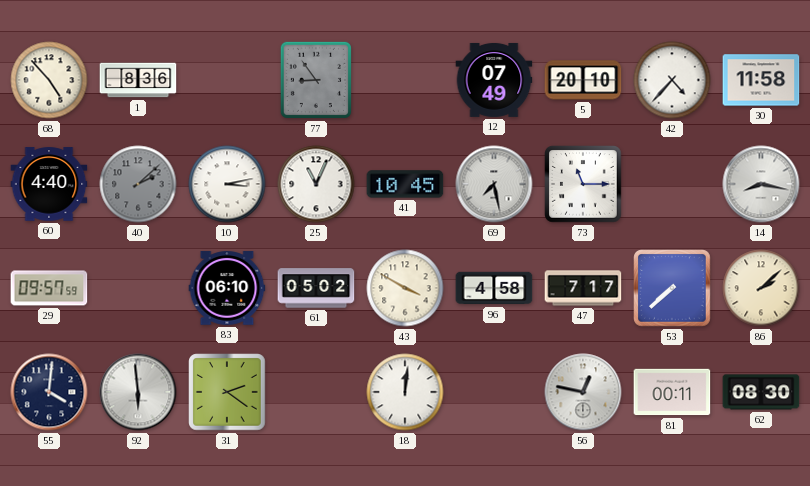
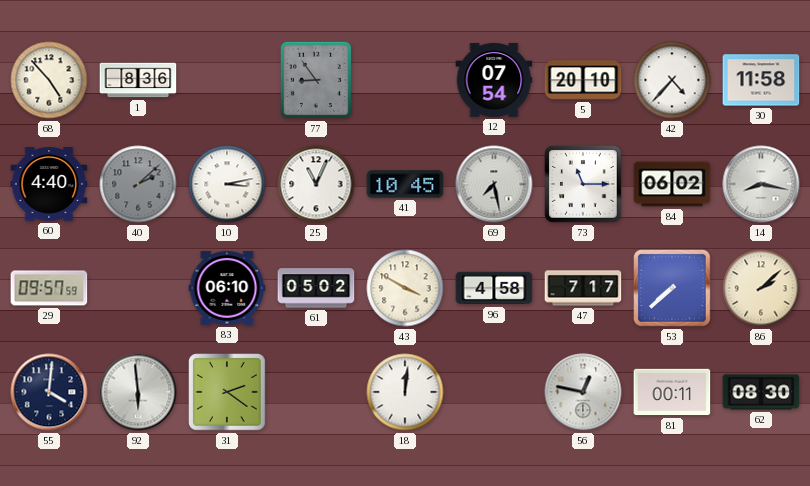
12: 07:49 -> 07:54
84: none -> 06:02
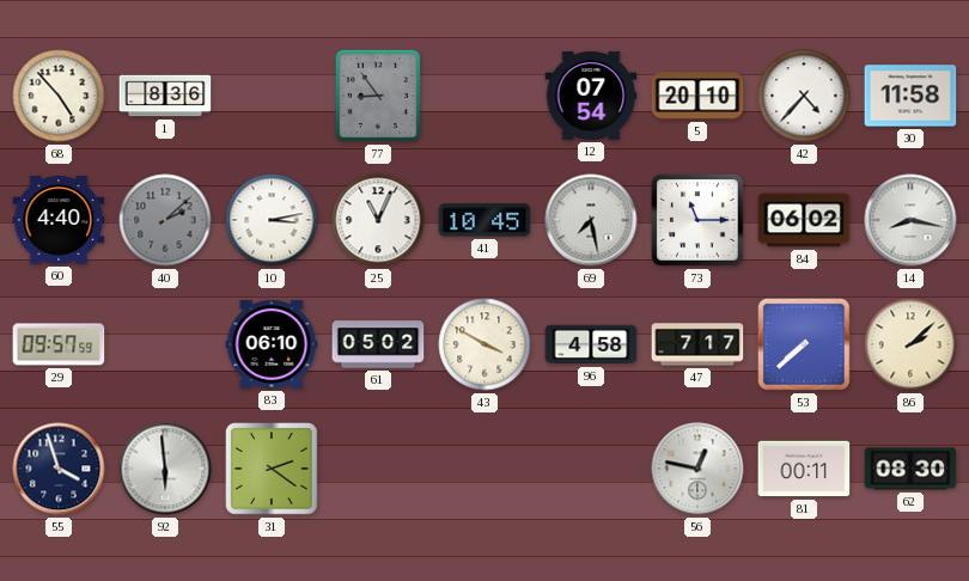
55: 4:01 -> 3:57
18: 12:01 -> none
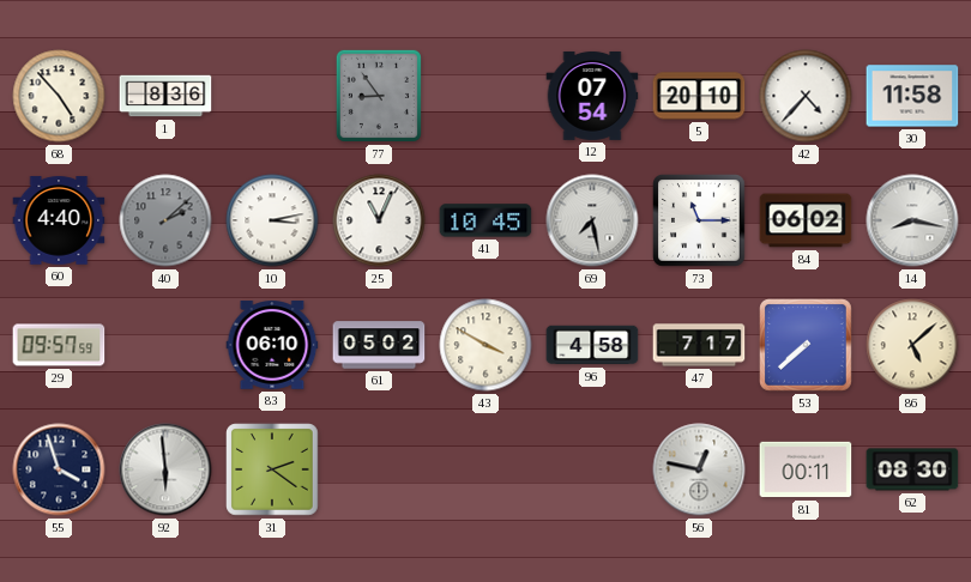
86: 2:08 -> 5:08
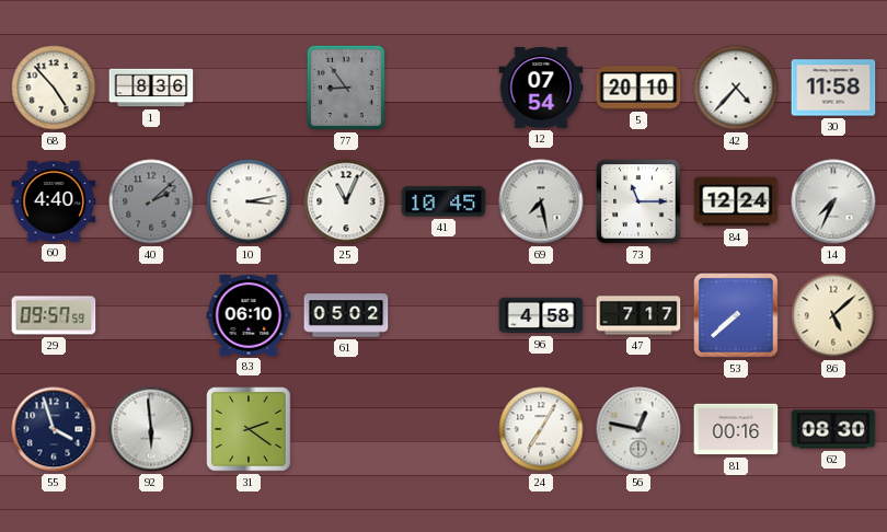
84: 06:02 -> 12:24
14: 8:17 -> 7:34
43: 3:50 -> none
24: none -> 7:05
81: 00:11 -> 00:16
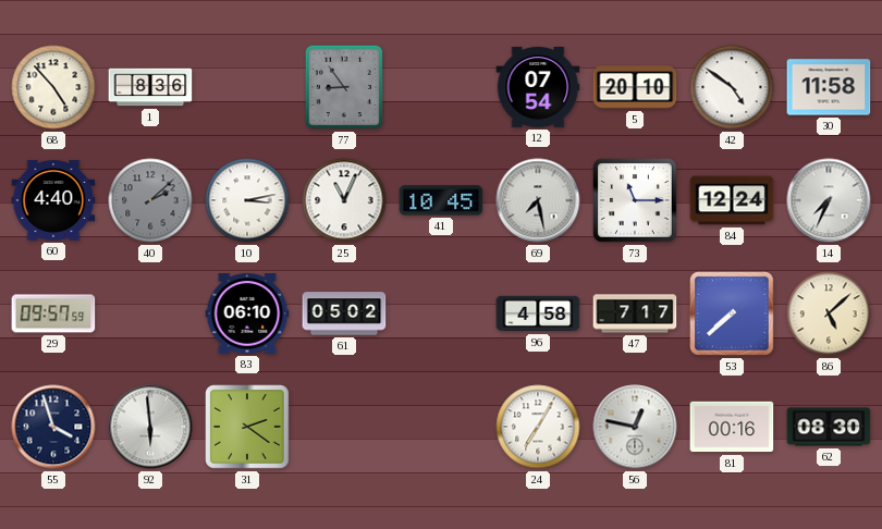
42: 4:37 -> 4:51
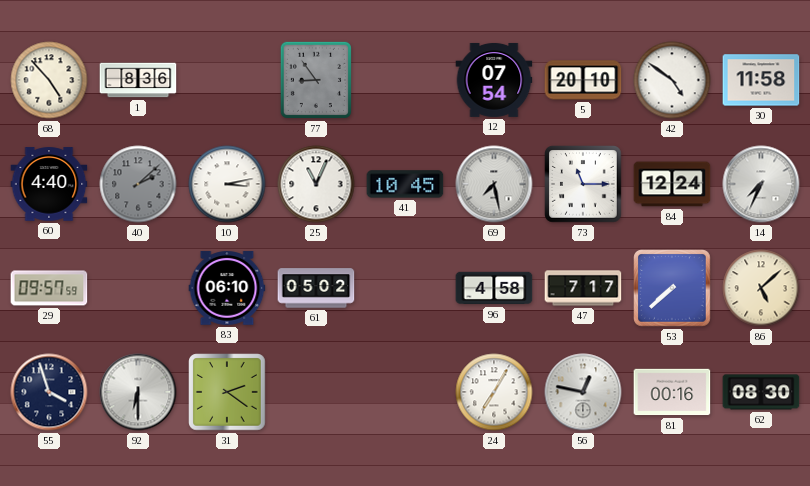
92: 5:59 -> 6:30
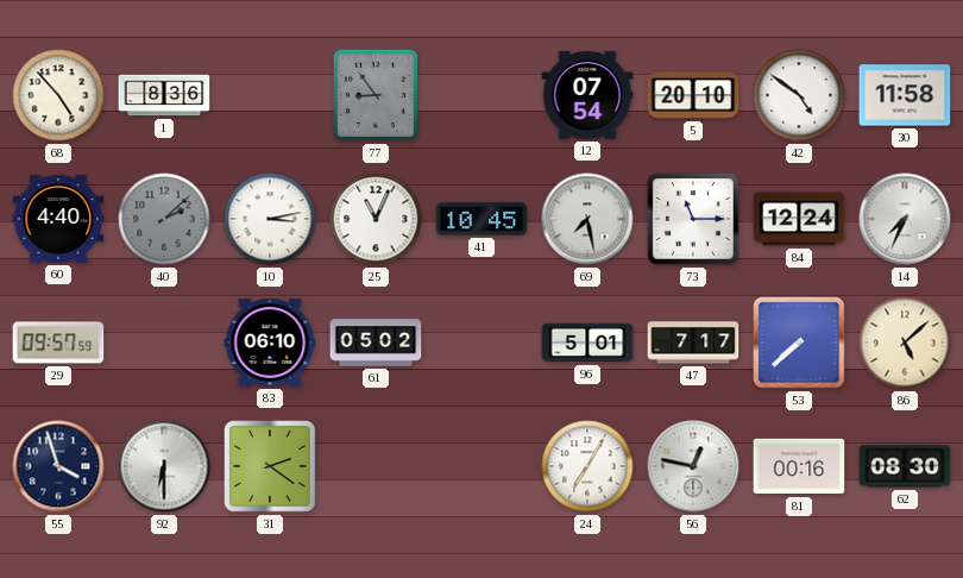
96: 4:58 -> 5:01
